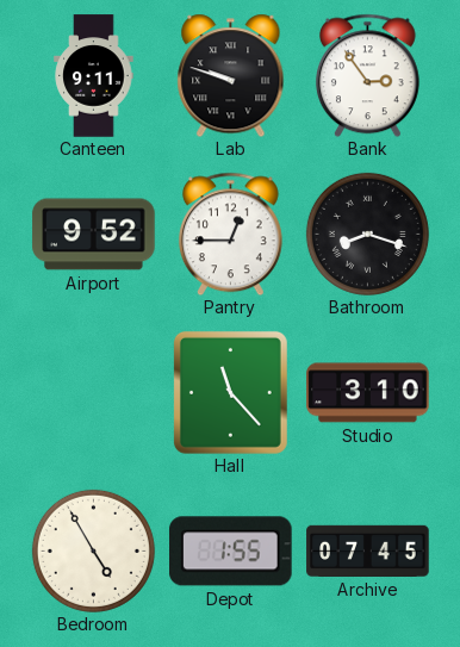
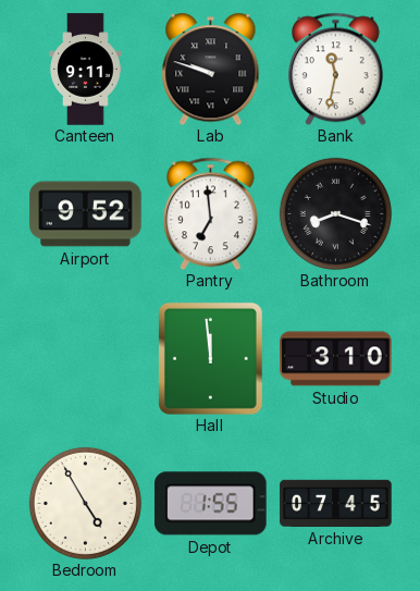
Bank: 2:54 -> 11:32
Pantry: 12:45 -> 6:59
Hall: 11:23 -> 11:59
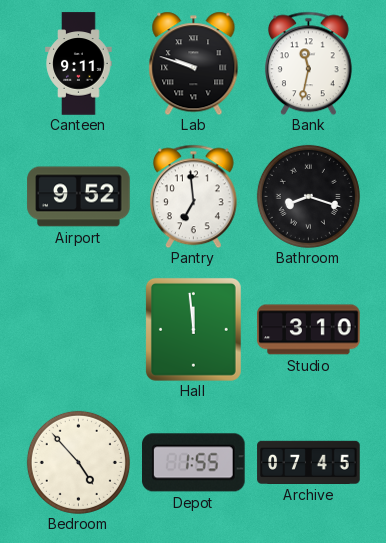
Bedroom: 4:55 -> 4:53
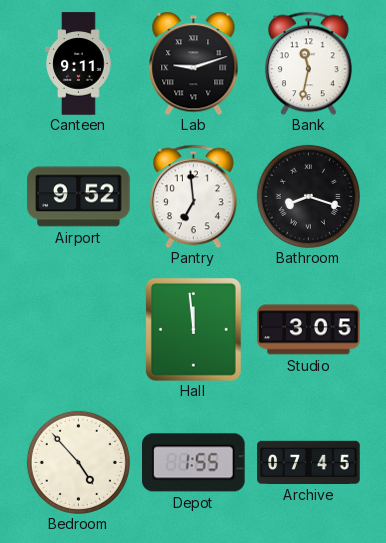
Lab: 9:48 -> 9:12
Studio: 3:10 -> 3:05
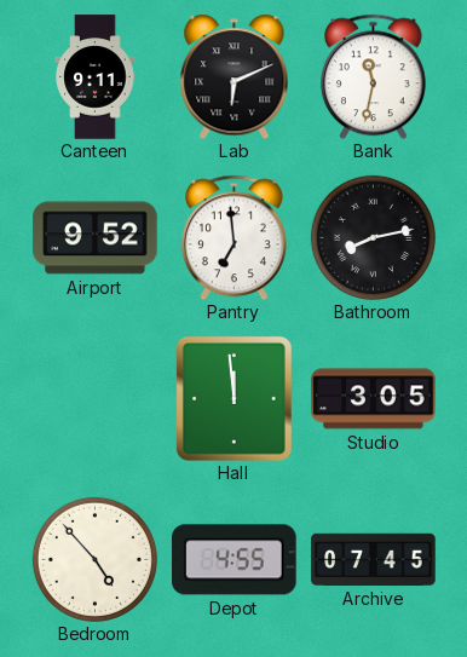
Lab: 9:12 -> 6:11
Bathroom: 8:18 -> 8:13
Depot: 1:55 -> 4:55
